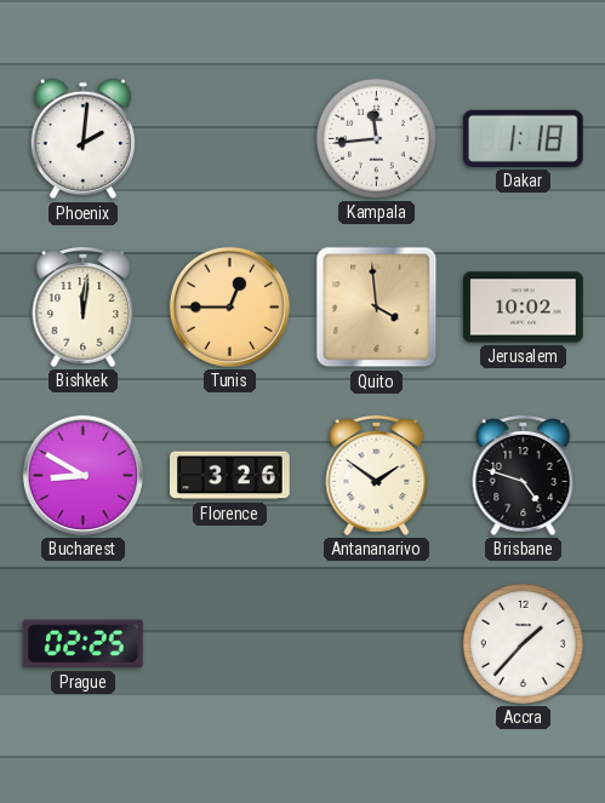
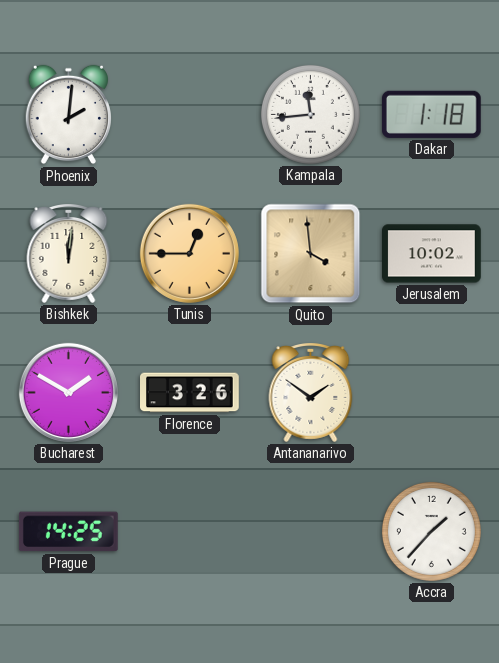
Bucharest: 8:50 -> 1:50
Brisbane: 4:48 -> none
Prague: 02:25 -> 14:25
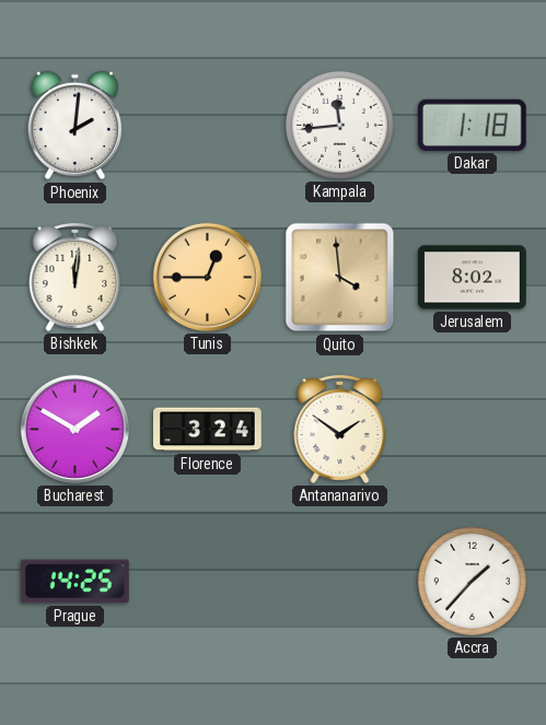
Jerusalem: 10:02 -> 8:02
Florence: 3:26 -> 3:24
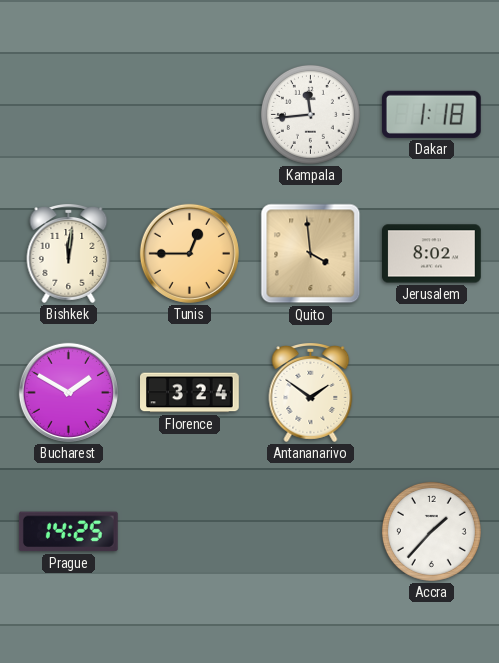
Phoenix: 2:01 -> none
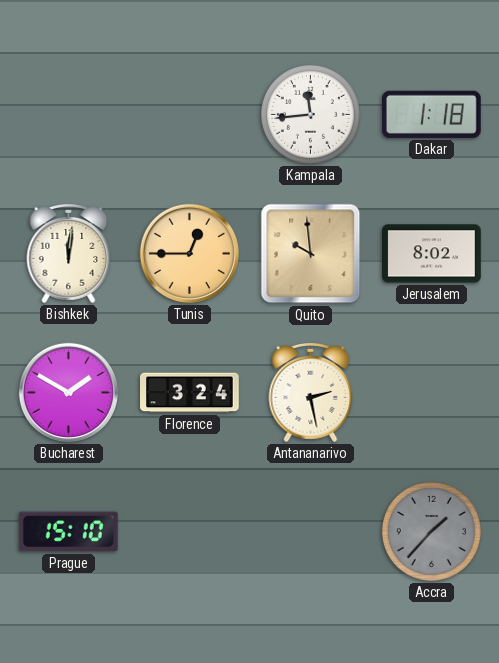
Quito: 3:59 -> 9:59
Antananarivo: 1:51 -> 2:28
Prague: 14:25 -> 15:10
Accra dial: white -> grey
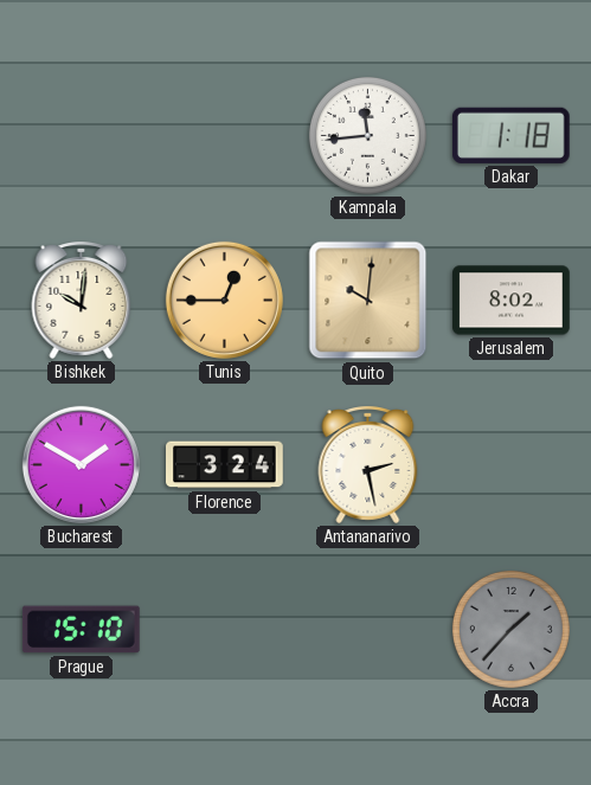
Bishkek: 12:01 -> 10:01
Quito: 9:59 -> 10:01
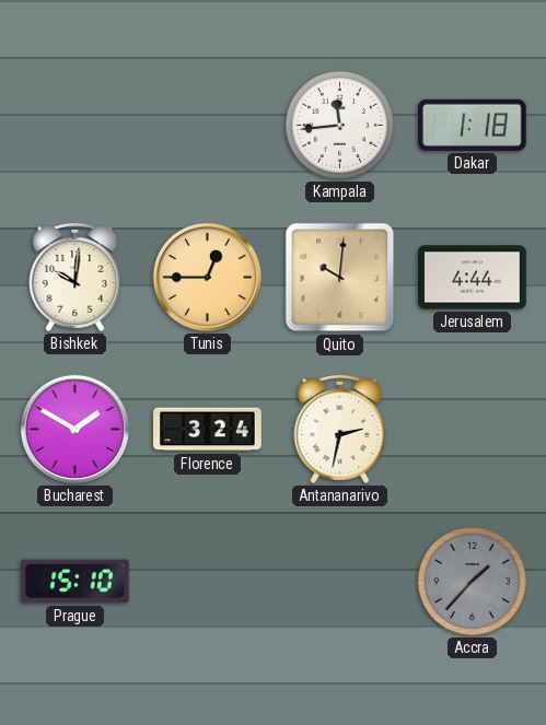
Jerusalem: 8:02 -> 4:44
Antananarivo: 2:28 -> 2:32
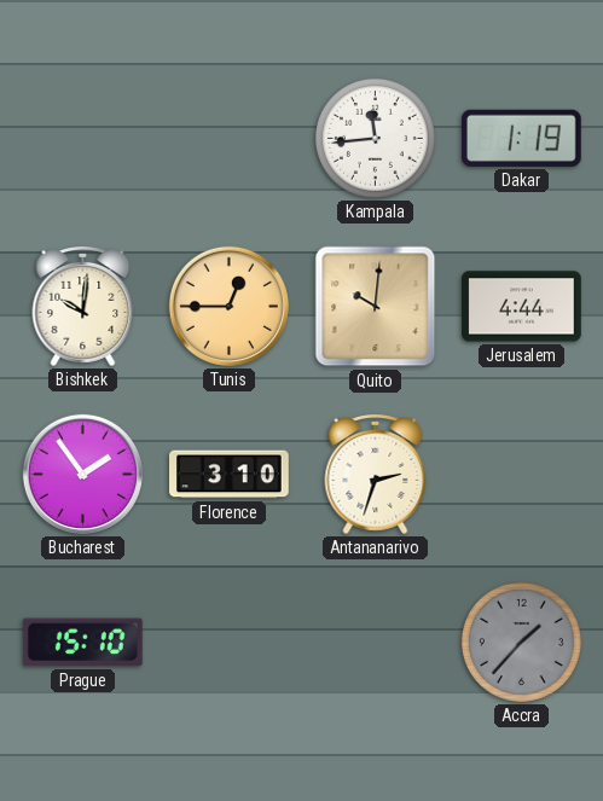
Dakar: 1:18 -> 1:19
Bucharest: 1:50 -> 1:54
Florence: 3:24 -> 3:10
Antananarivo: 2:32 -> 2:33
